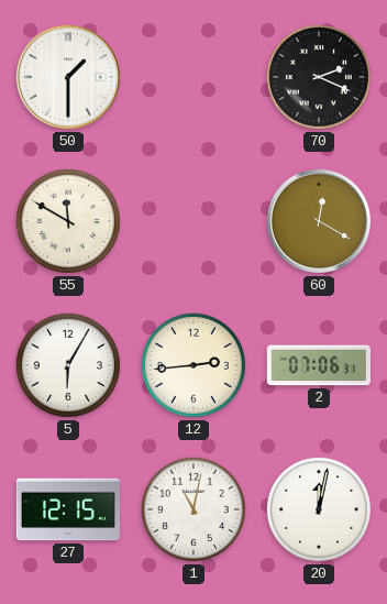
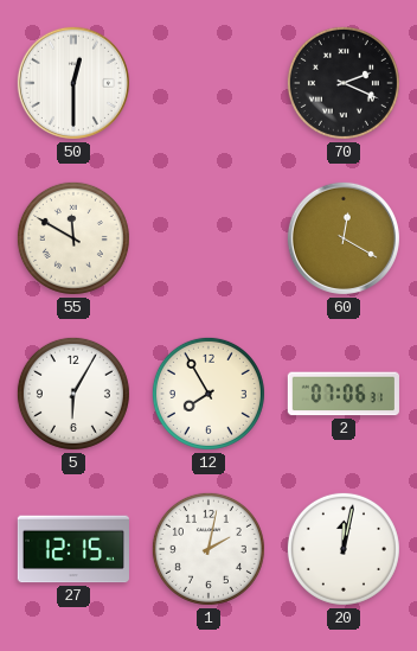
50: 1:30 -> 12:30
12: 2:44 -> 7:55
1: 11:02 -> 2:02
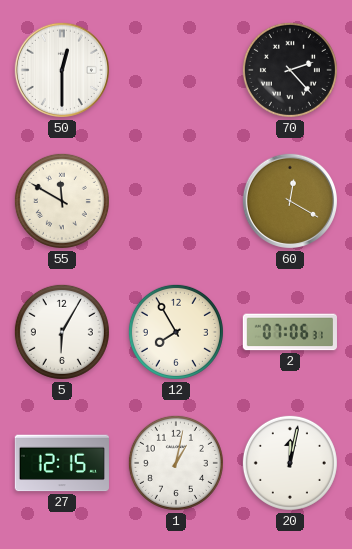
70: 2:19 -> 2:23
1: 2:02 -> 1:02
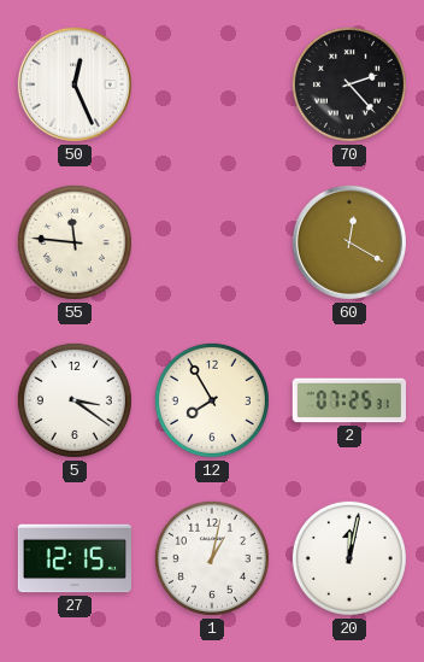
50: 12:30 -> 12:26
55: 11:50 -> 11:46
5: 6:05 -> 3:21
2: 07:06 -> 07:25
